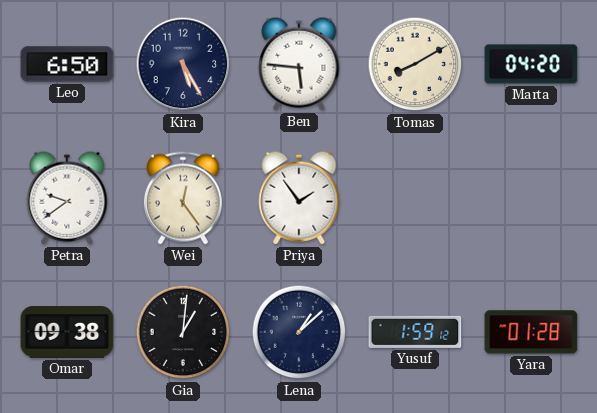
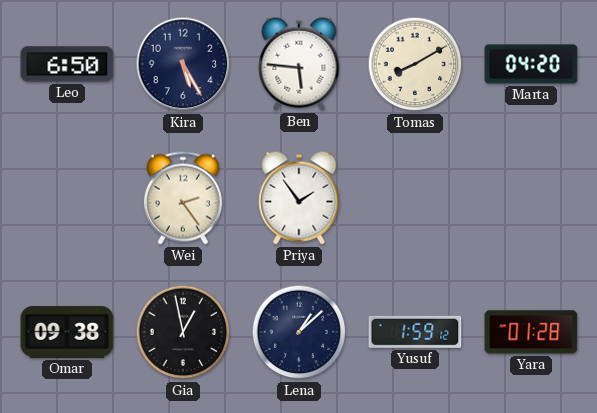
Petra: 9:39 -> none
Wei: 12:24 -> 2:24
Gia: 1:01 -> 12:58
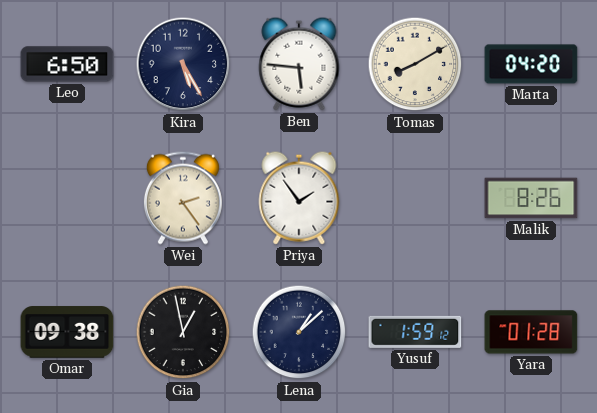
Malik: none -> 8:26
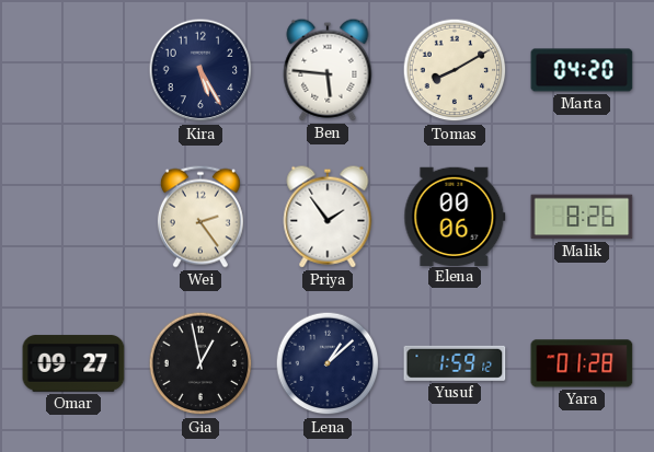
Leo: 6:50 -> none
Elena: none -> 00:06
Omar: 09:38 -> 09:27
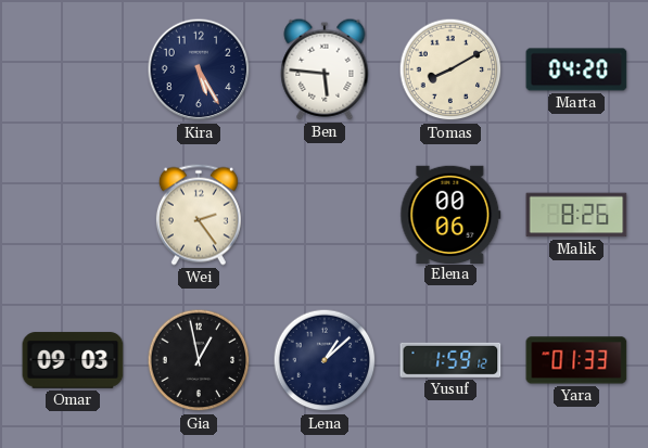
Priya: 1:54 -> none
Omar: 09:27 -> 09:03
Yara: 01:28 -> 01:33
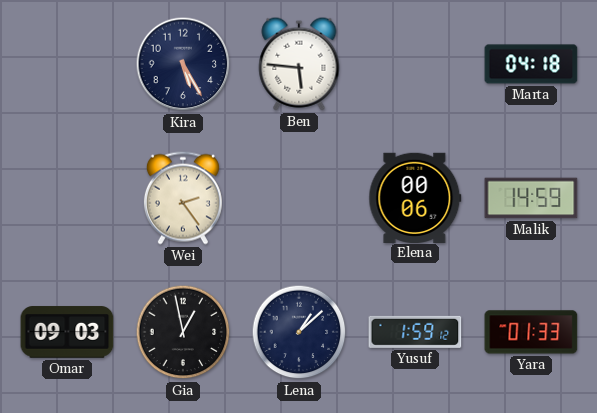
Tomas: 8:10 -> none
Marta: 04:20 -> 04:18
Malik: 8:26 -> 14:59
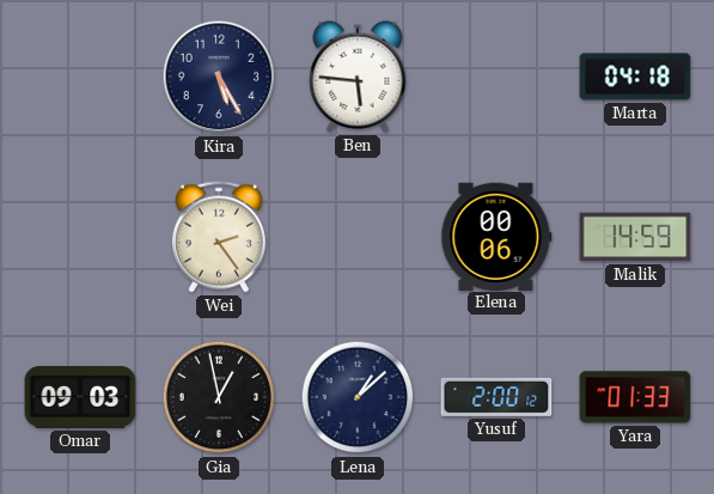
Yusuf: 1:59 -> 2:00
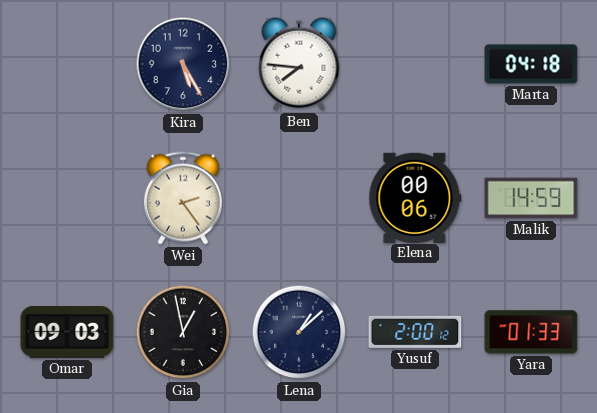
Ben: 5:46 -> 7:46
